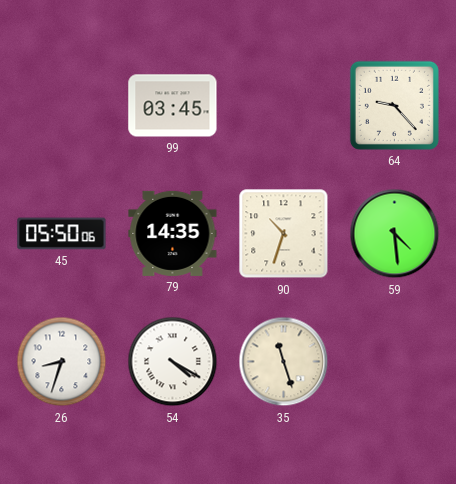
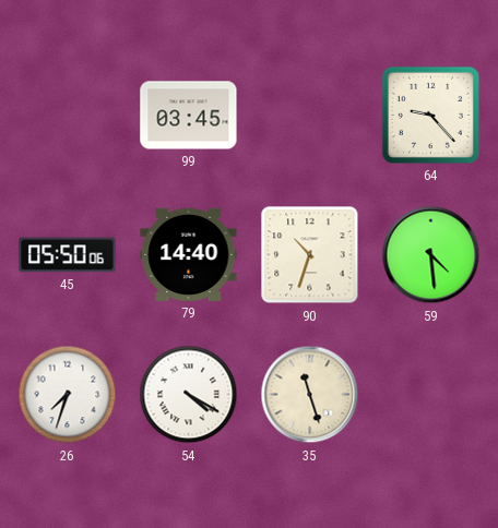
79: 14:35 -> 14:40
26: 8:33 -> 7:33
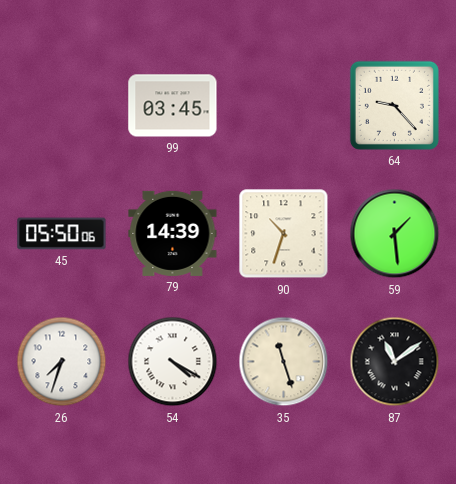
79: 14:40 -> 14:39
59: 4:29 -> 1:29
87: none -> 11:09
